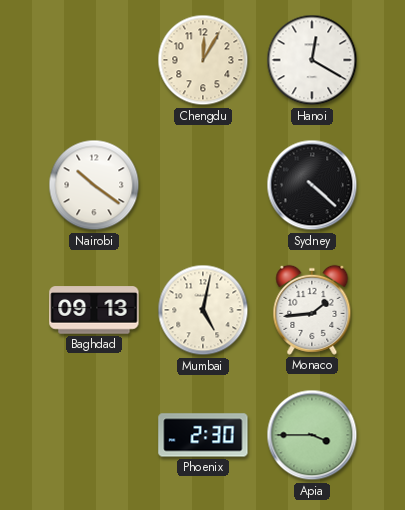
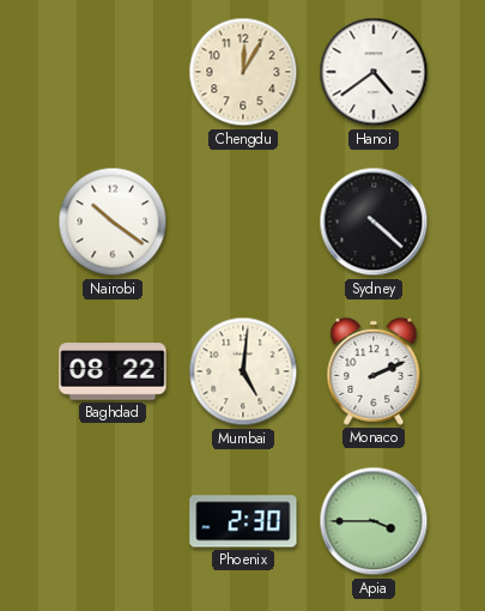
Hanoi: 12:20 -> 4:39
Baghdad: 09:13 -> 08:22
Mumbai: 5:02 -> 5:01
Monaco: 1:44 -> 2:11
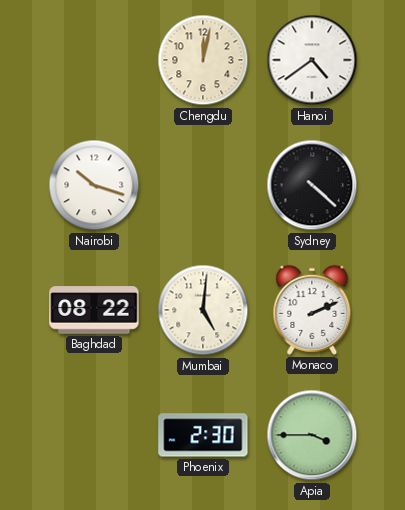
Chengdu: 12:05 -> 12:02
Nairobi: 10:21 -> 10:18
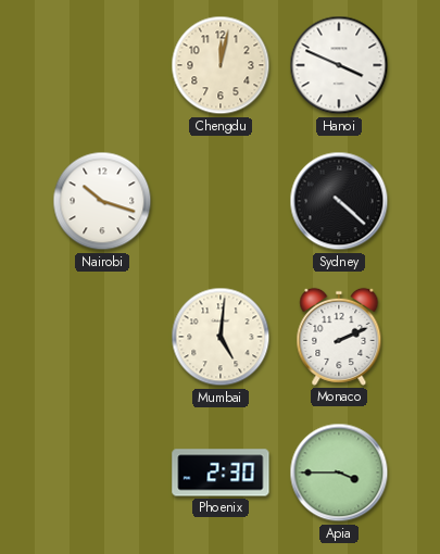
Hanoi: 4:39 -> 3:49
Baghdad: 08:22 -> none
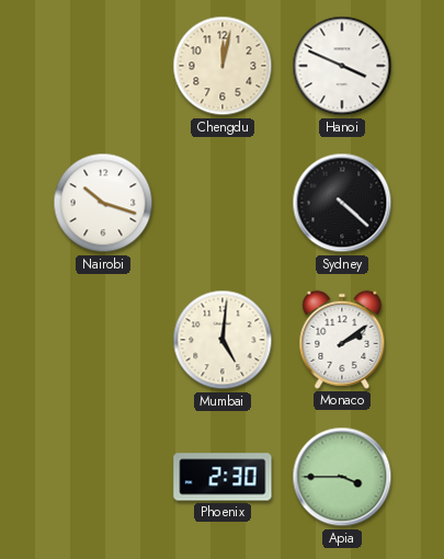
Monaco: 2:11 -> 2:09
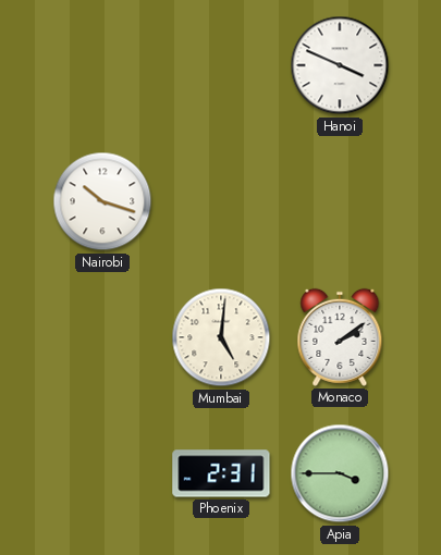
Chengdu: 12:02 -> none
Sydney: 4:22 -> none
Phoenix: 2:30 -> 2:31
